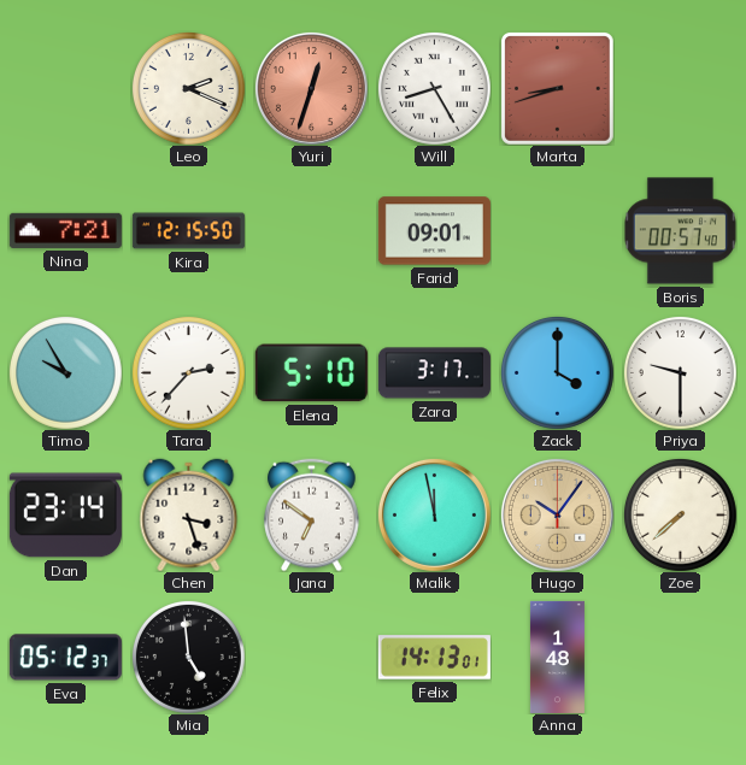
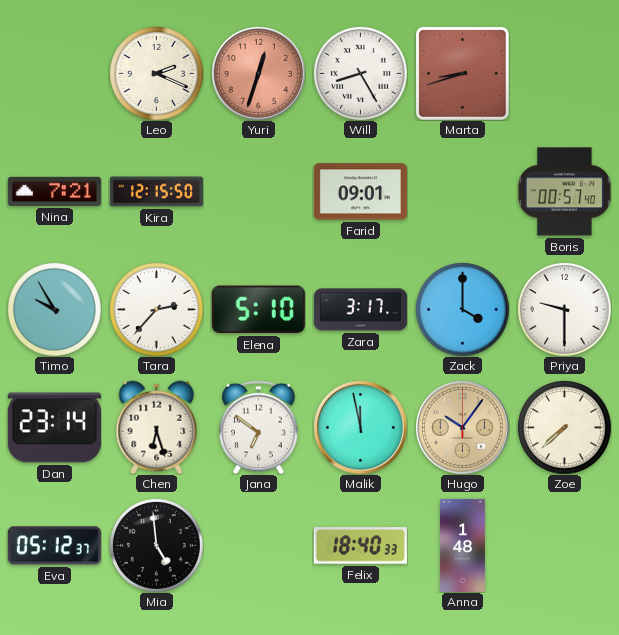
Chen: 3:27 -> 6:27
Felix: 14:13 -> 18:40
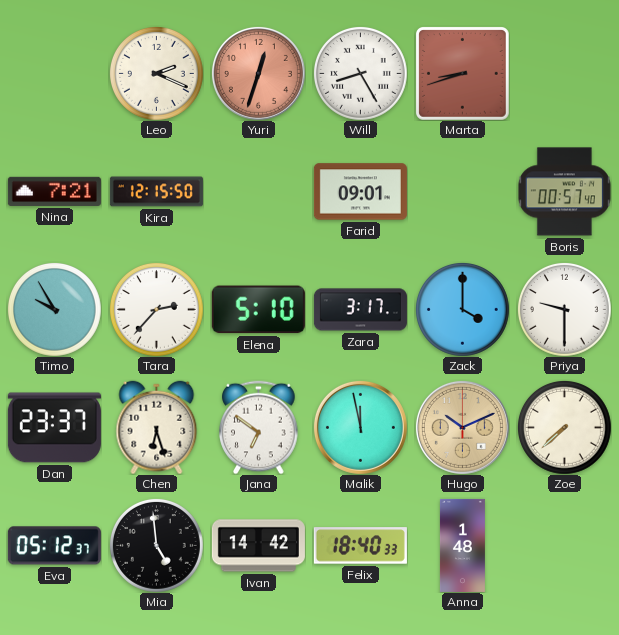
Dan: 23:14 -> 23:37
Hugo: 10:06 -> 10:11
Ivan: none -> 14:42
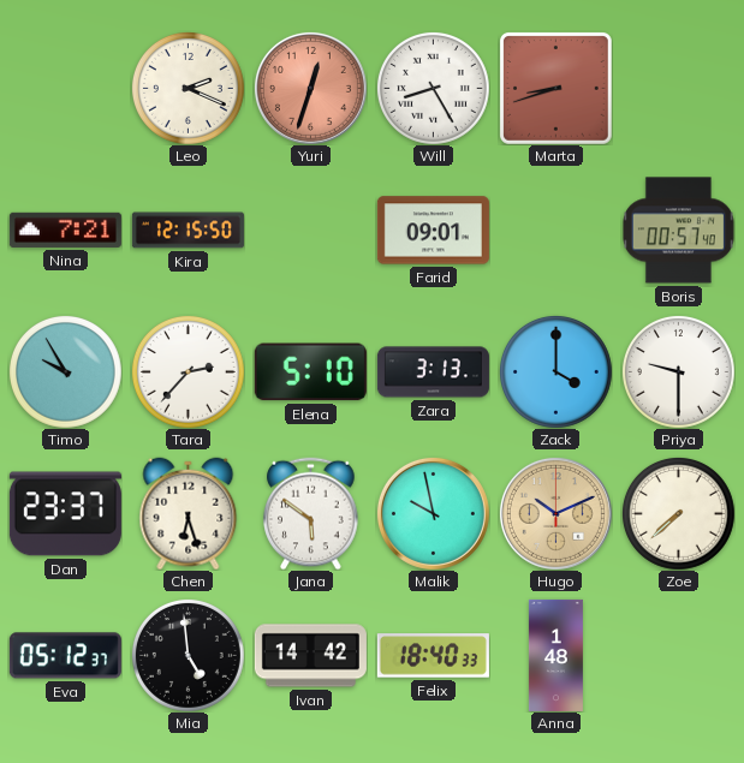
Zara: 3:17 -> 3:13
Jana: 6:51 -> 5:51
Malik: 11:58 -> 9:58
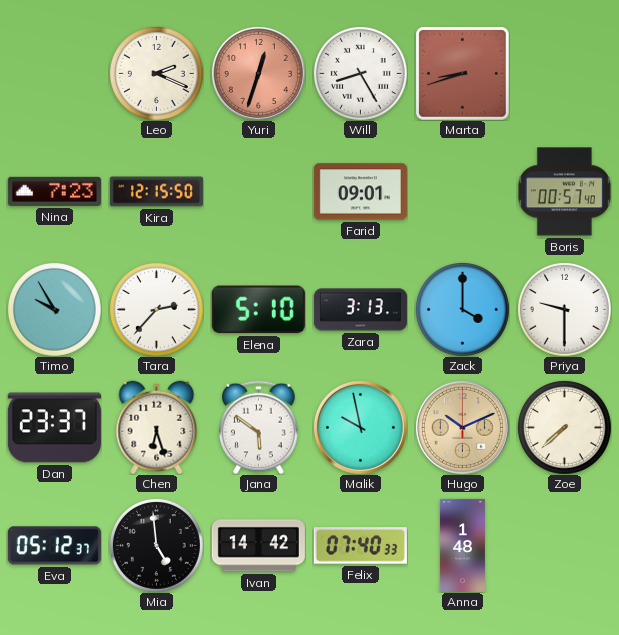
Nina: 7:21 -> 7:23
Felix: 18:40 -> 07:40
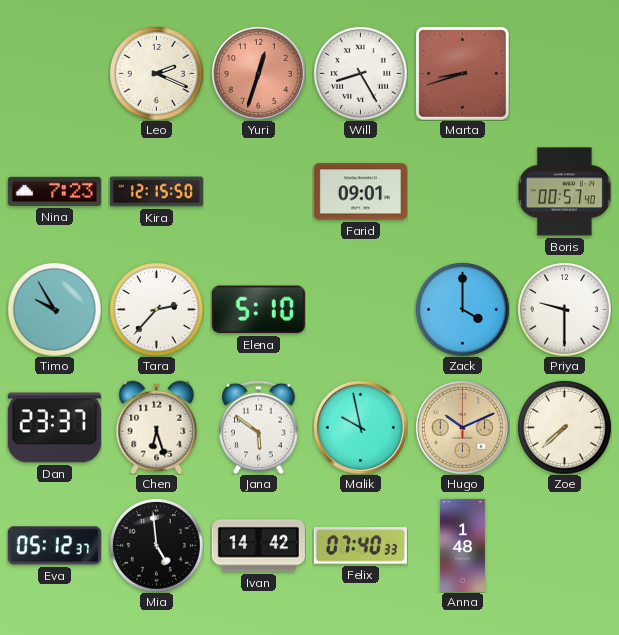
Zara: 3:13 -> none
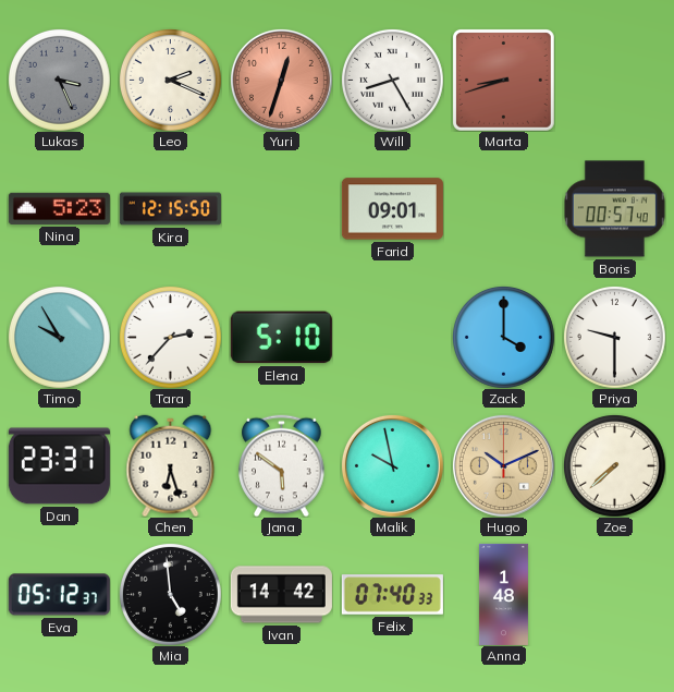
Lukas: none -> 3:26
Nina: 7:23 -> 5:23
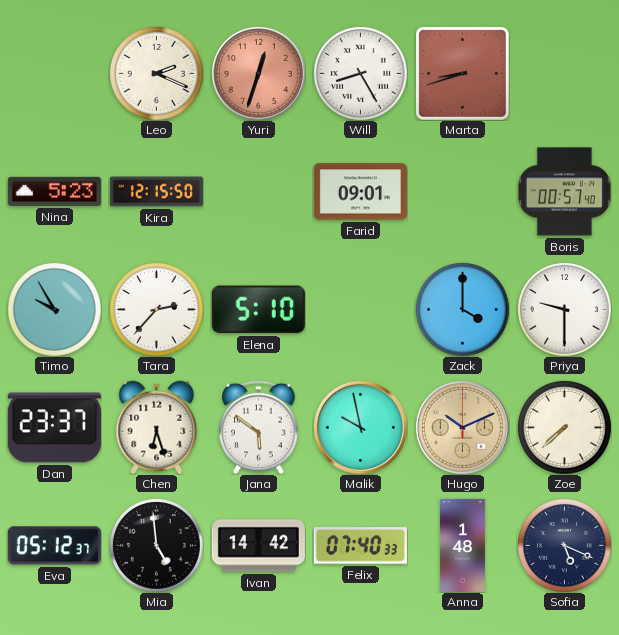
Lukas: 3:26 -> none
Sofia: none -> 5:19
